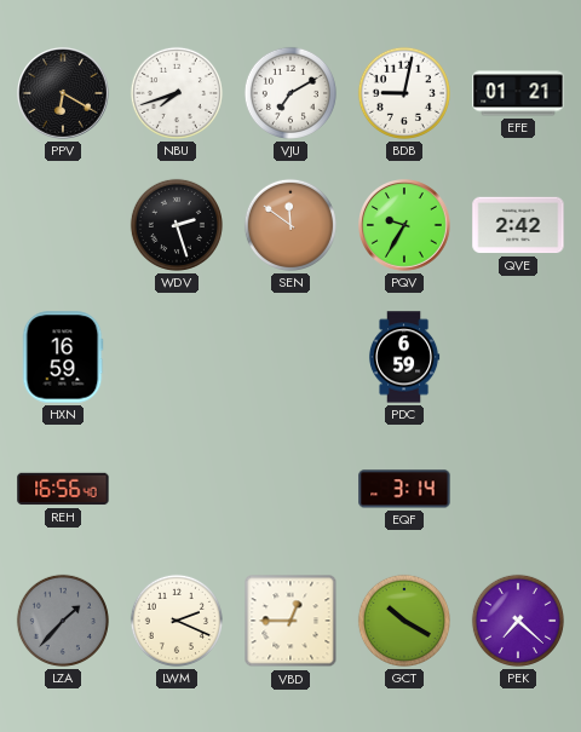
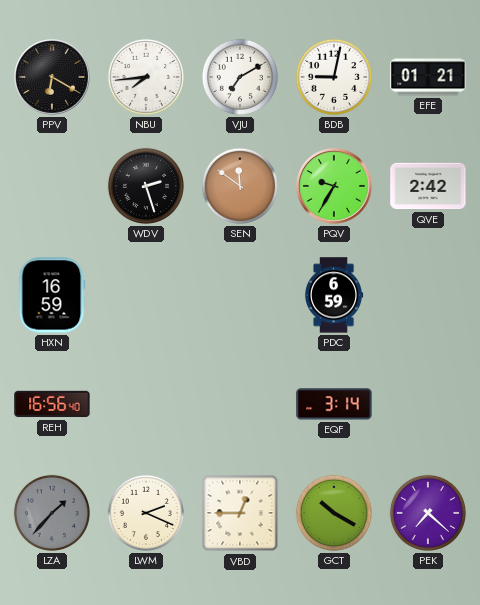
NBU: 7:42 -> 7:44
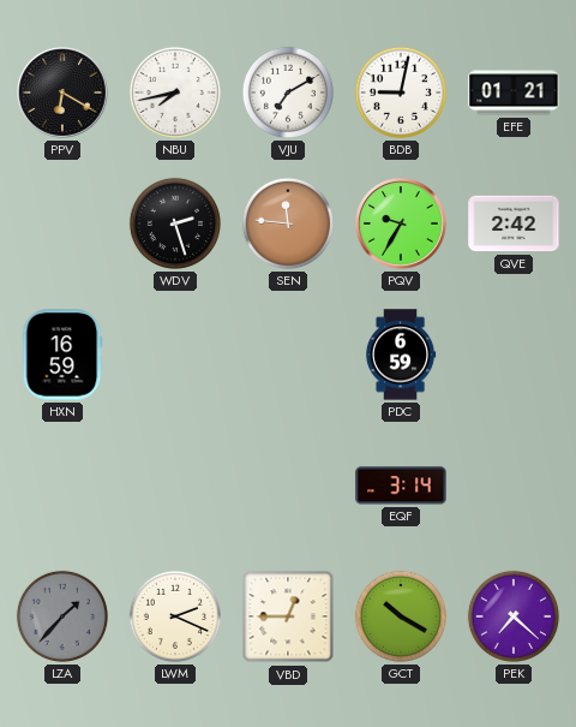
NBU: 7:44 -> 7:43
SEN: 11:51 -> 11:46
REH: 16:56 -> none
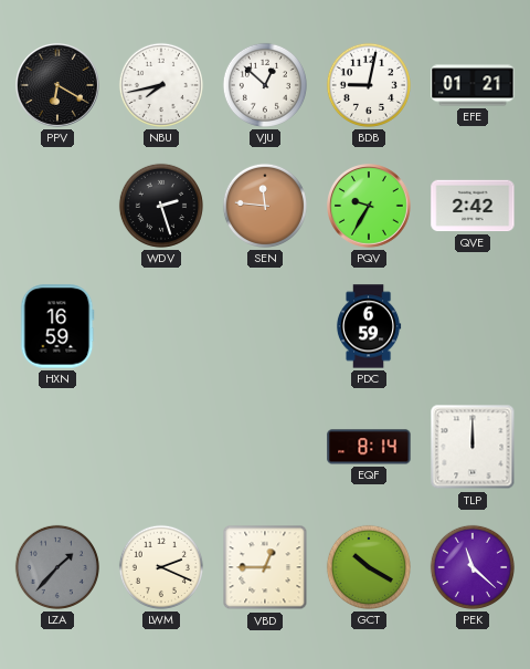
VJU: 7:10 -> 12:52
EQF: 3:14 -> 8:14
TLP: none -> 12:00
PEK: 7:22 -> 11:22
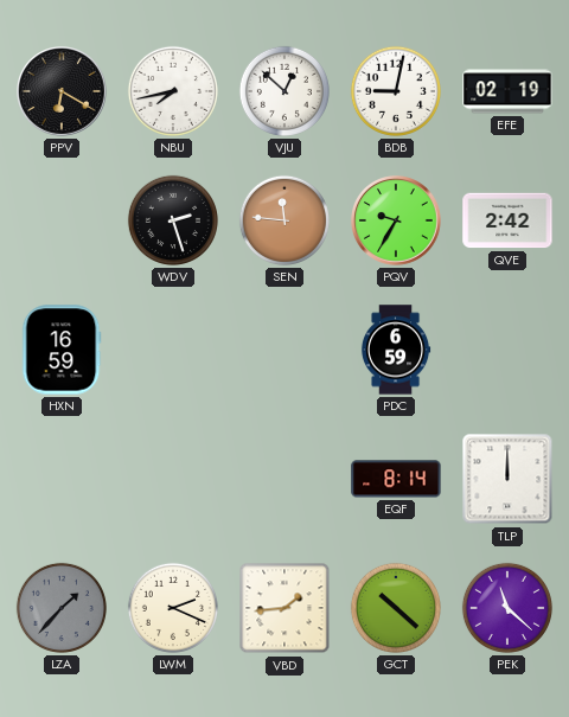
EFE: 01:21 -> 02:19
VBD: 12:45 -> 1:44
GCT: 10:20 -> 10:22
